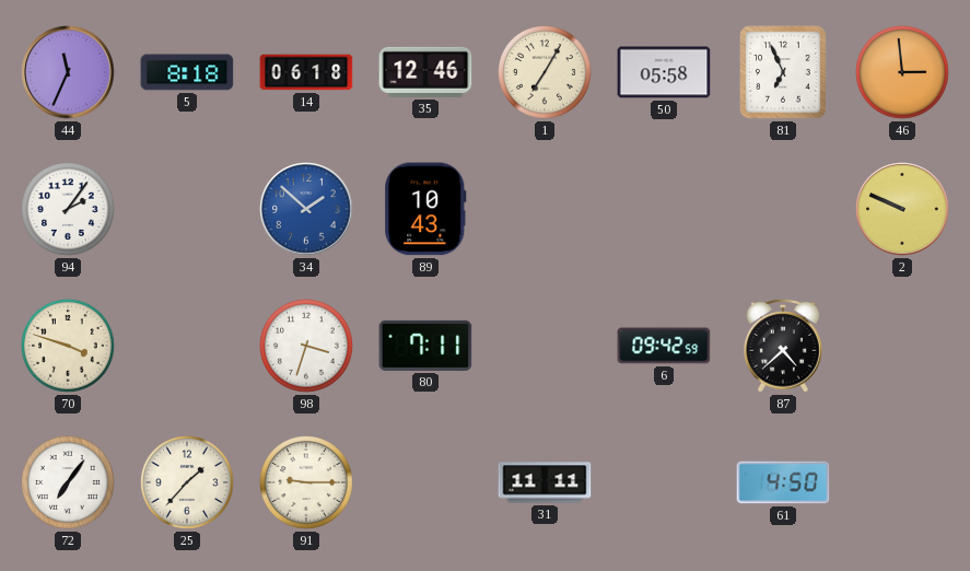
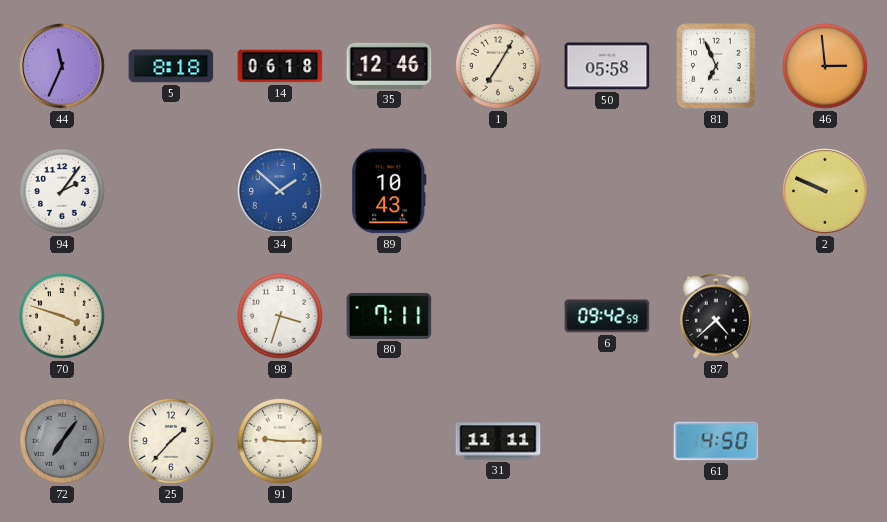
72 dial: white -> grey
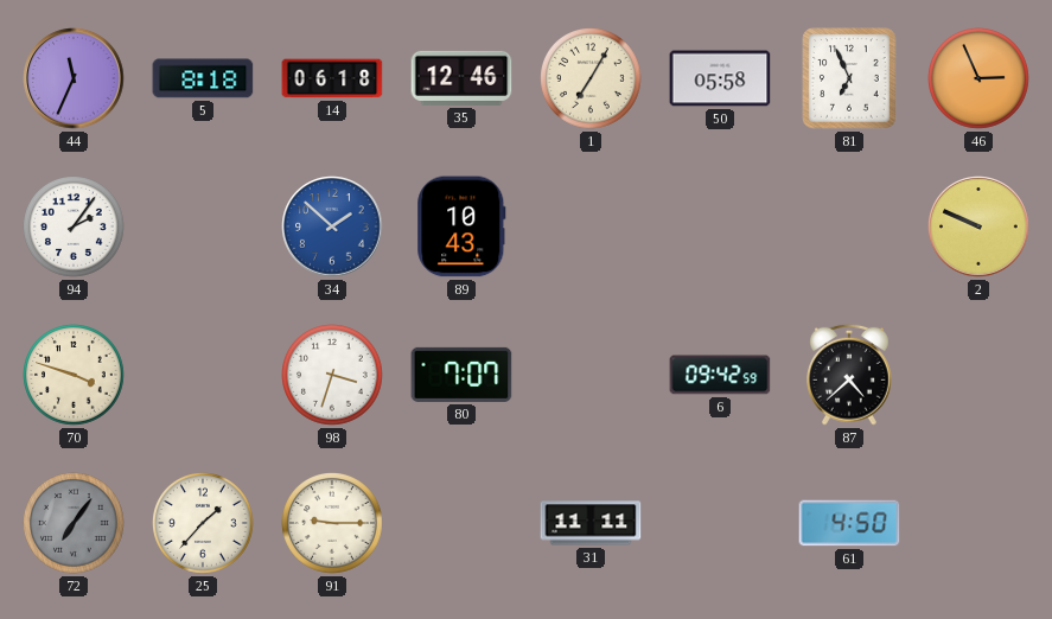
46: 2:59 -> 2:56
80: 7:11 -> 7:07
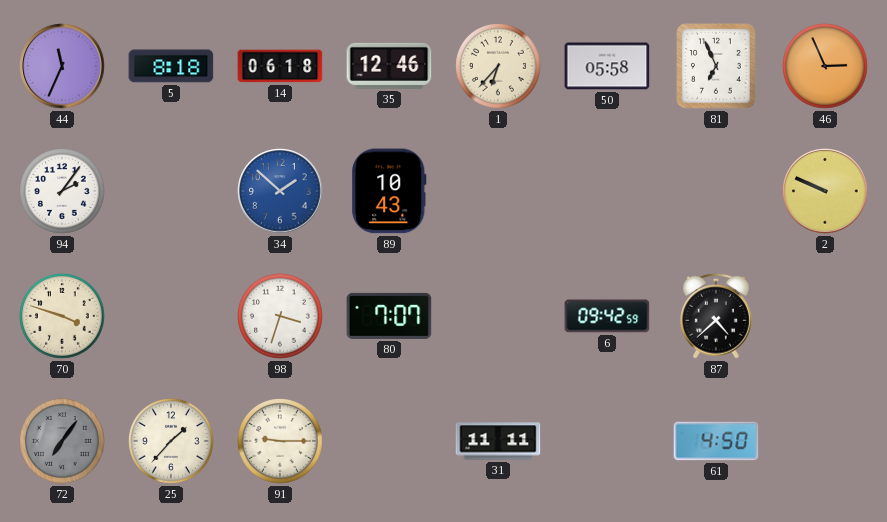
1: 7:05 -> 6:37
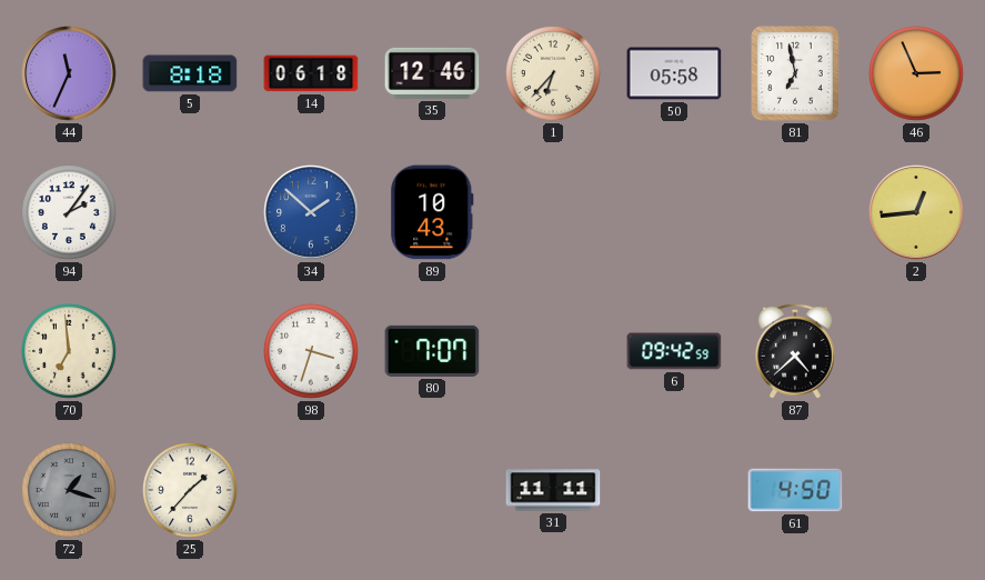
81: 6:56 -> 6:58
2: 9:49 -> 12:44
70: 3:48 -> 6:59
72: 7:06 -> 1:18
91: 9:15 -> none
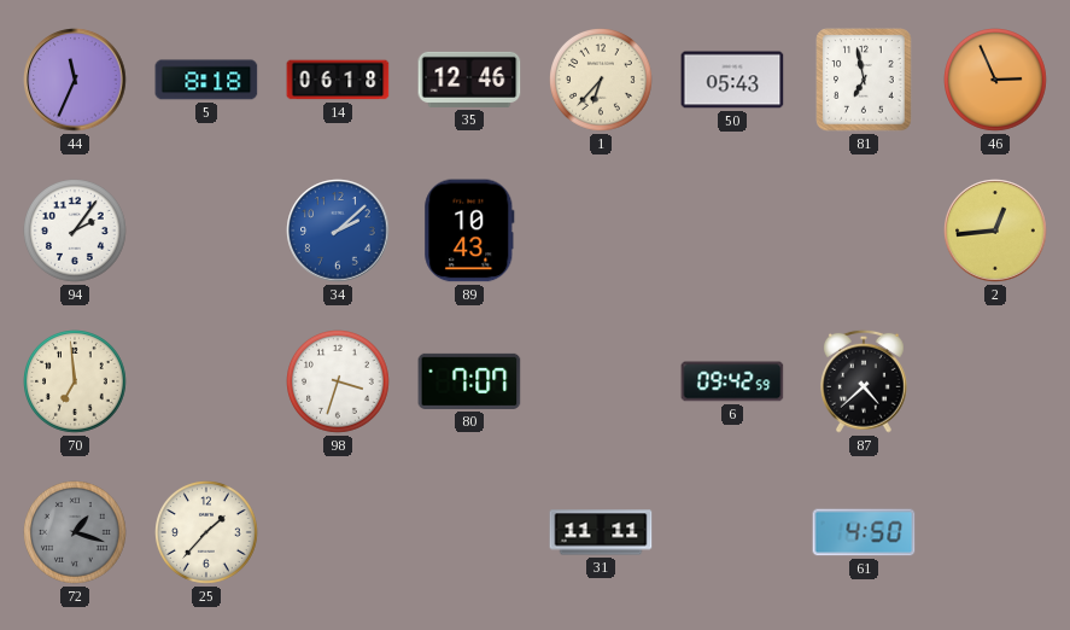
50: 05:58 -> 05:43
34: 1:52 -> 2:08
